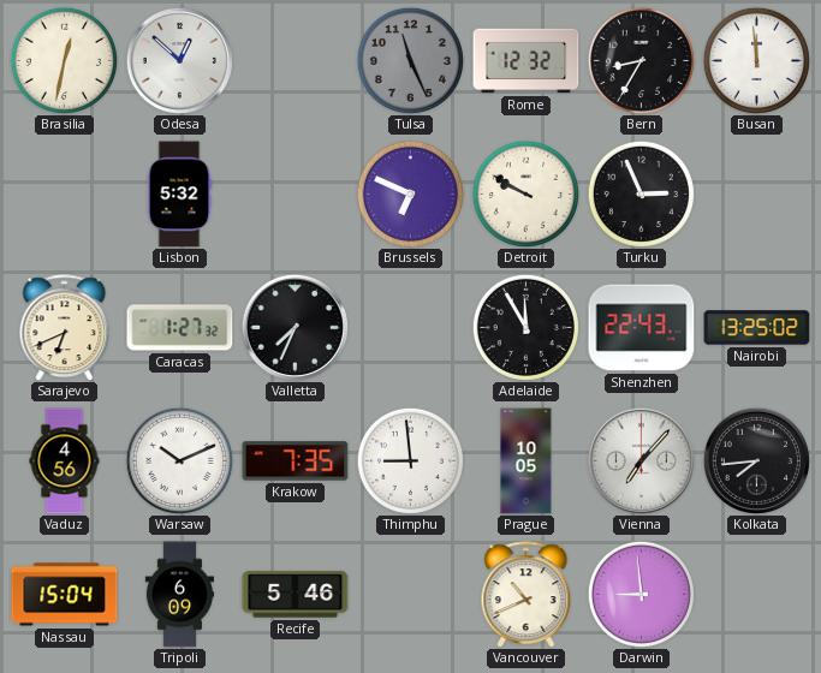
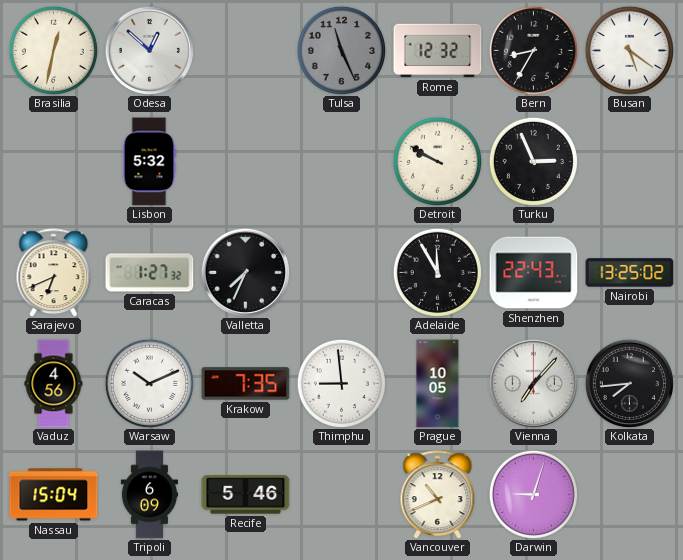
Busan: 11:59 -> 5:21
Brussels: 6:49 -> none
Darwin: 8:59 -> 9:03
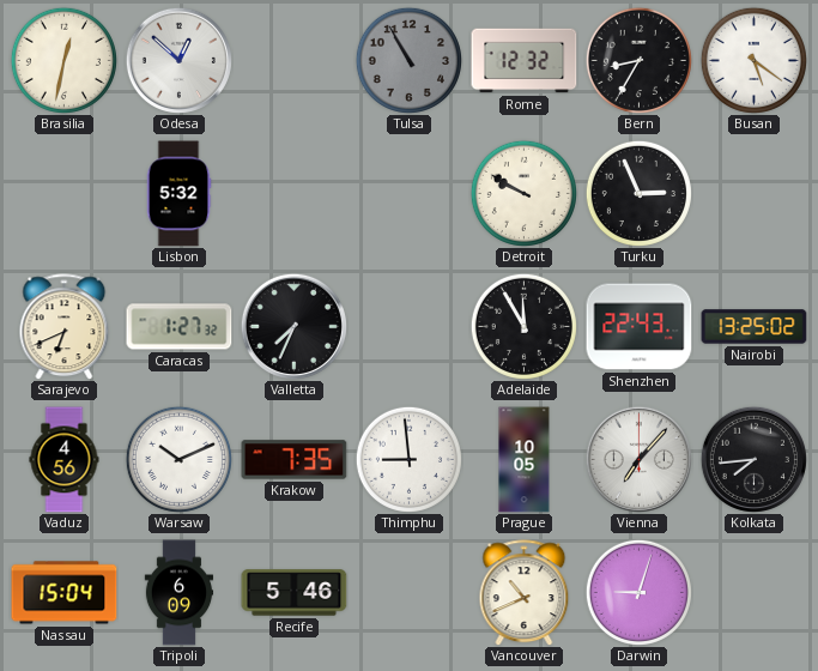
Tulsa: 11:26 -> 10:55
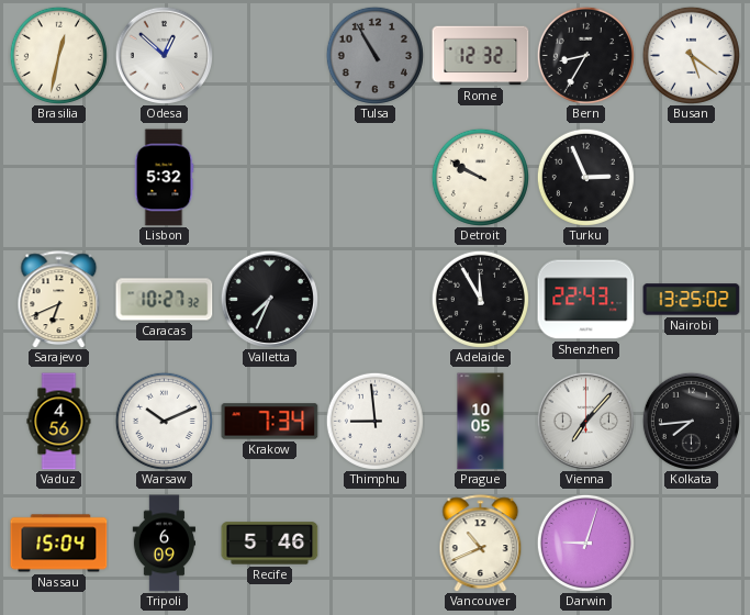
Caracas: 1:27 -> 10:27
Krakow: 7:35 -> 7:34
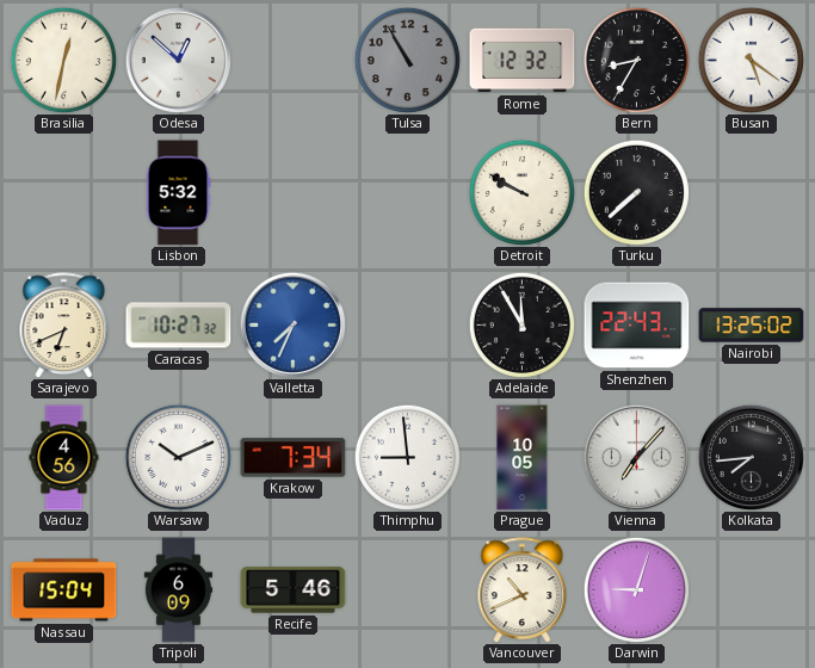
Turku: 2:56 -> 7:38
Valletta dial: black -> blue
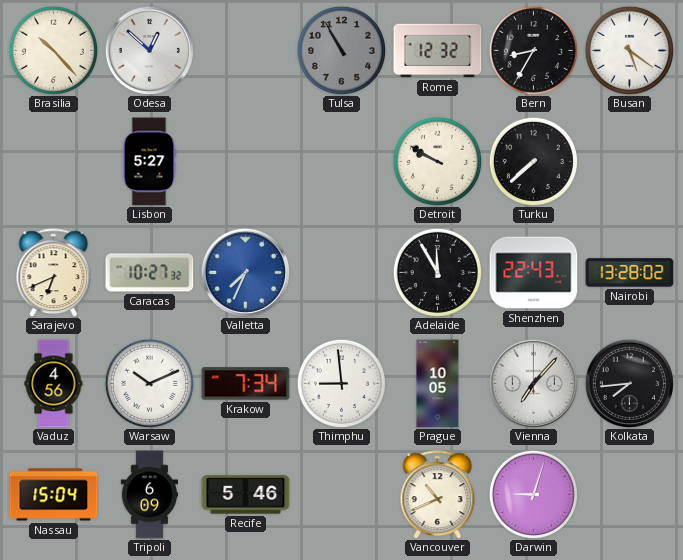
Brasilia: 12:32 -> 10:23
Lisbon: 5:32 -> 5:27
Nairobi: 13:25 -> 13:28
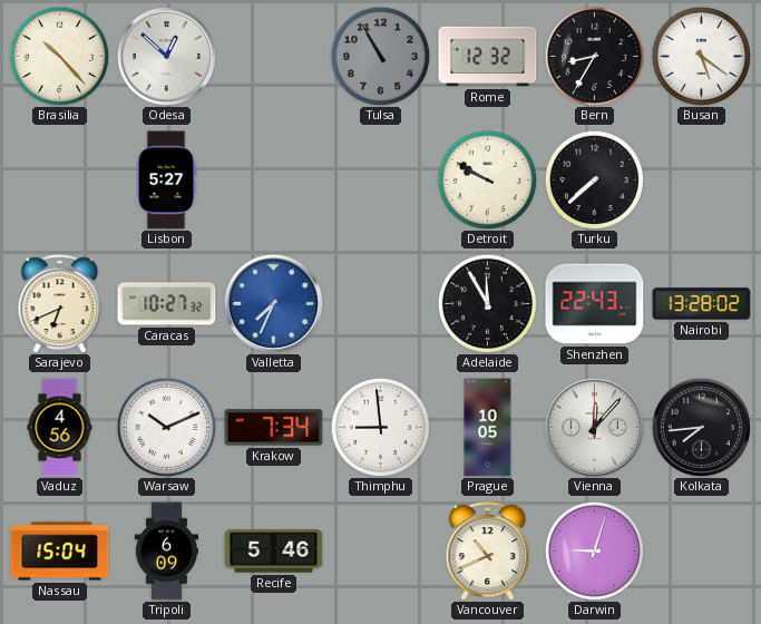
Vienna: 7:07 -> 12:07
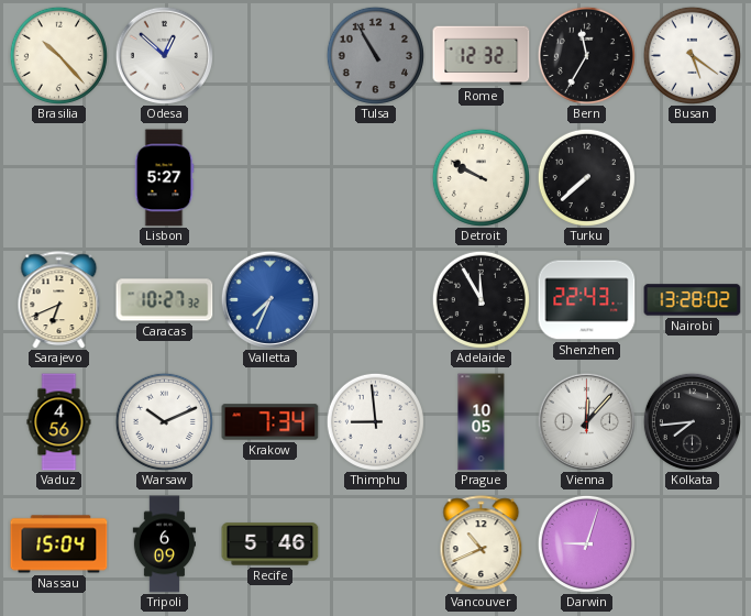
Bern: 8:35 -> 11:35
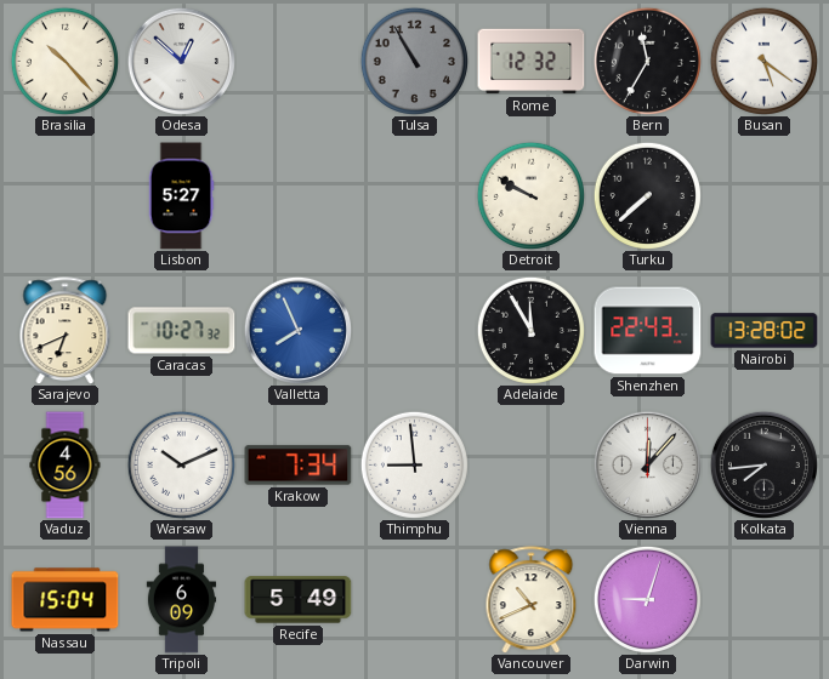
Valletta: 7:34 -> 7:56
Prague: 10:05 -> none
Recife: 5:46 -> 5:49
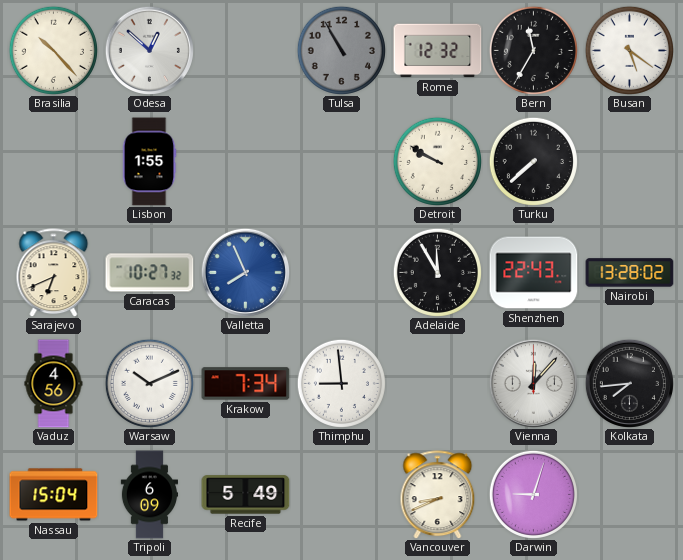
Lisbon: 5:27 -> 1:55
Vancouver: 10:41 -> 8:41
